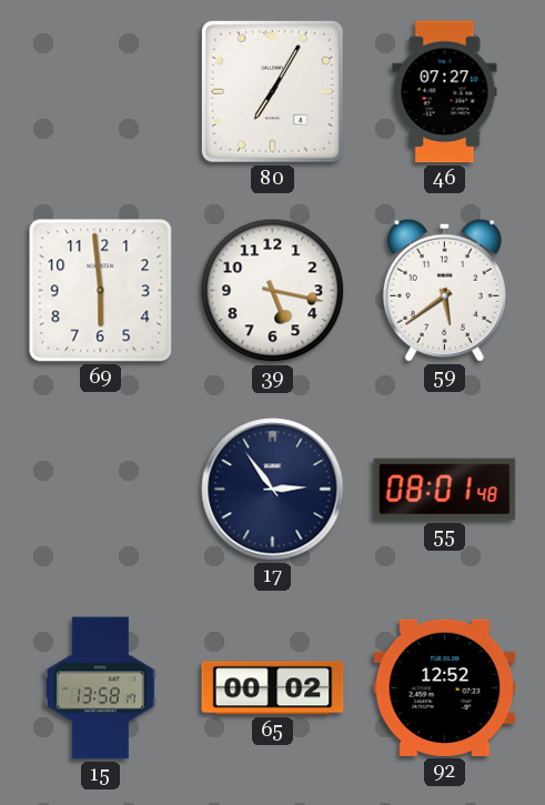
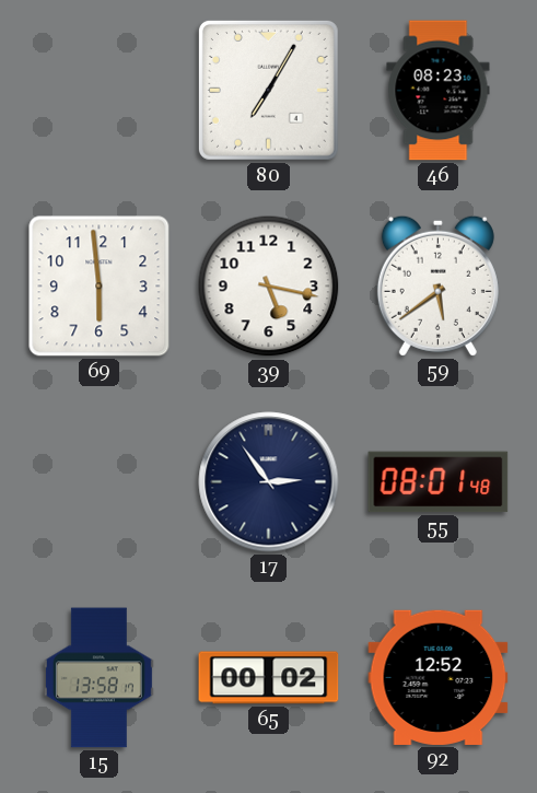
46: 07:27 -> 08:23
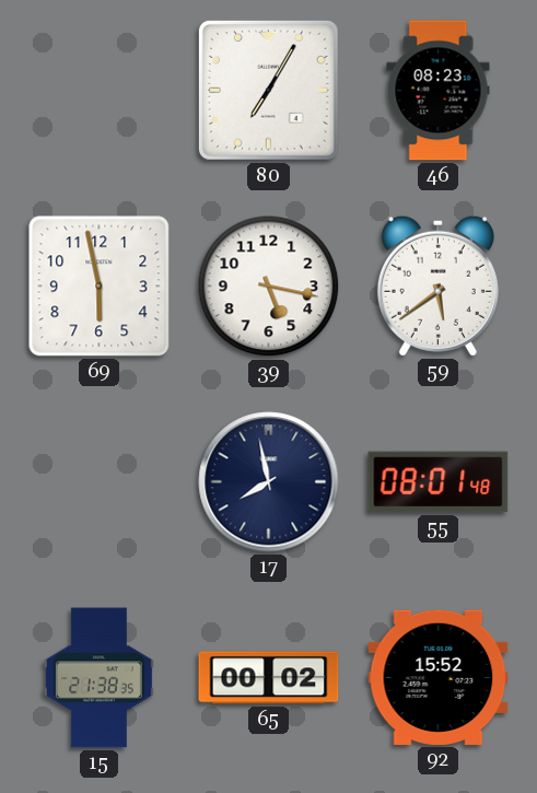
69: 5:59 -> 5:58
17: 2:54 -> 7:58
15: 13:58 -> 21:38
92: 12:52 -> 15:52
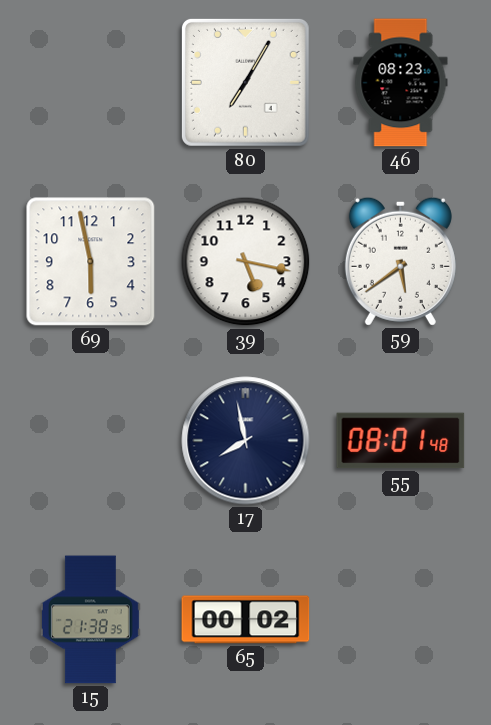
92: 15:52 -> none
